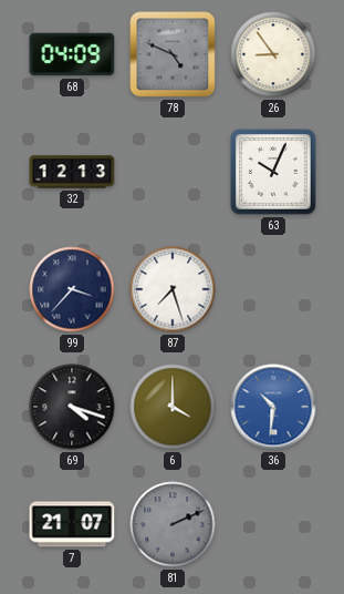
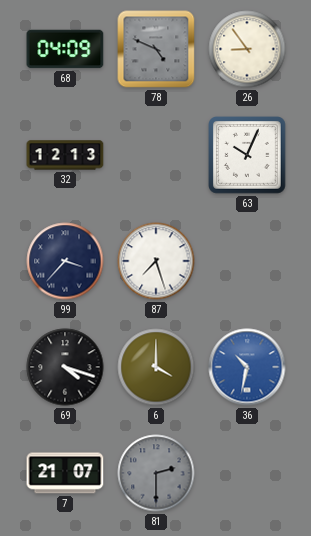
36: 10:31 -> 10:32
81: 2:11 -> 2:30
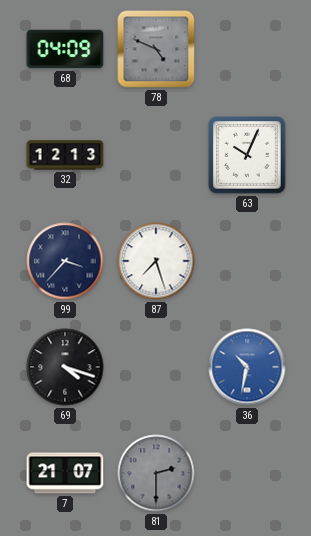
26: 8:54 -> none
6: 4:00 -> none
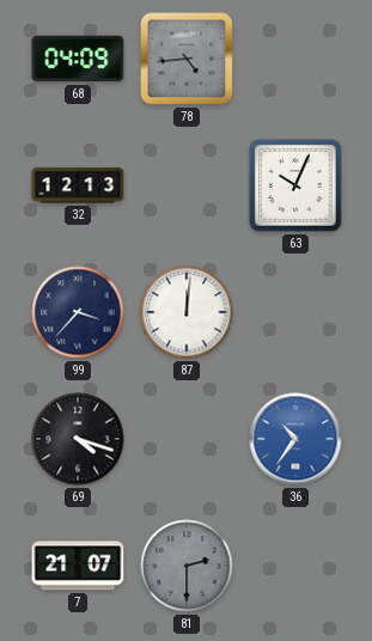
78: 4:49 -> 4:44
87: 7:27 -> 12:01
36: 10:32 -> 10:36
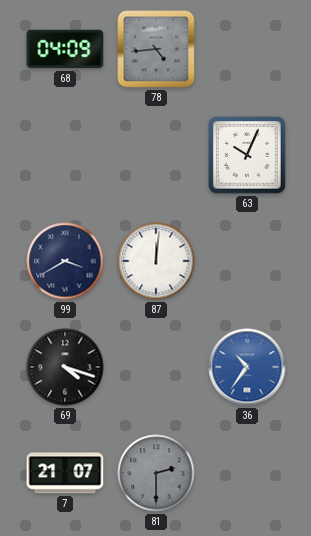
32: 12:13 -> none
99: 3:37 -> 3:40
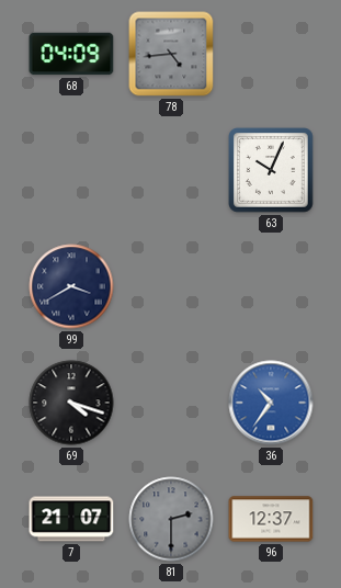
87: 12:01 -> none
96: none -> 12:37
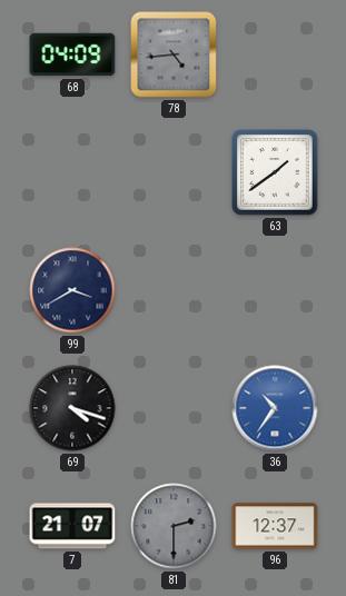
63: 10:04 -> 1:39
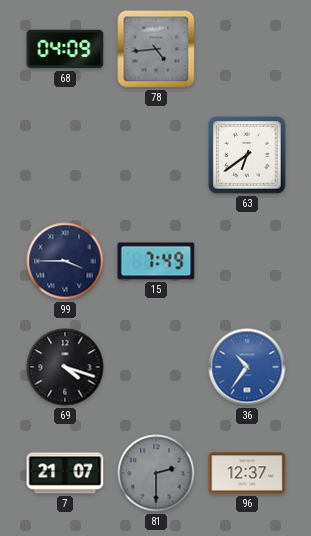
63: 1:39 -> 6:39
99: 3:40 -> 3:45
15: none -> 7:49
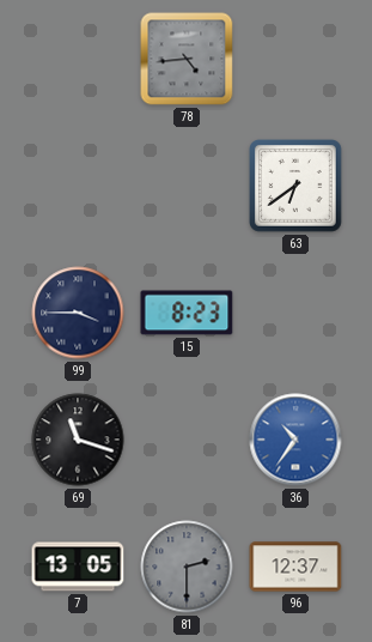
68: 04:09 -> none
15: 7:49 -> 8:23
69: 4:18 -> 11:18
7: 21:07 -> 13:05
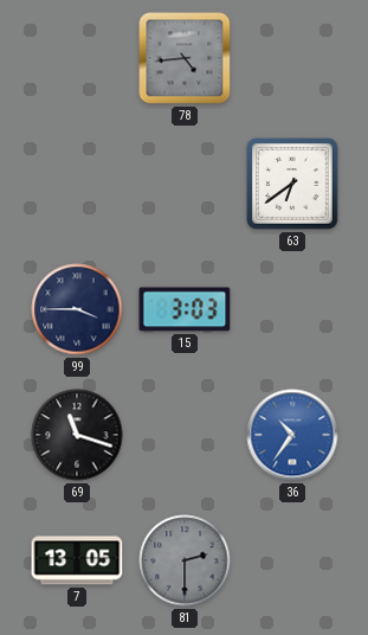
15: 8:23 -> 3:03
96: 12:37 -> none
